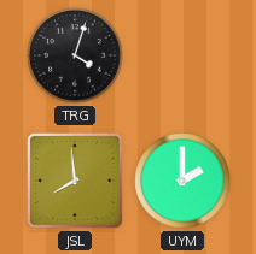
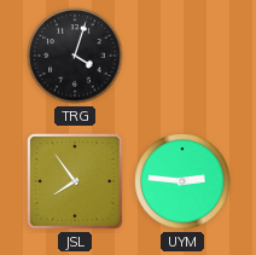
JSL: 7:59 -> 7:54
UYM: 2:00 -> 2:46
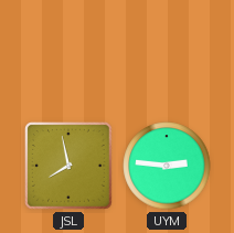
TRG: 4:03 -> none
JSL: 7:54 -> 7:58
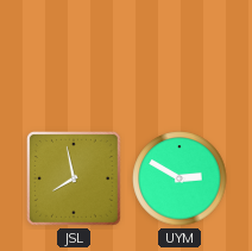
UYM: 2:46 -> 2:50
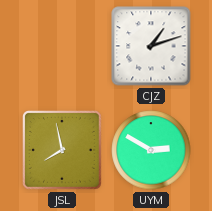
CJZ: none -> 1:12
